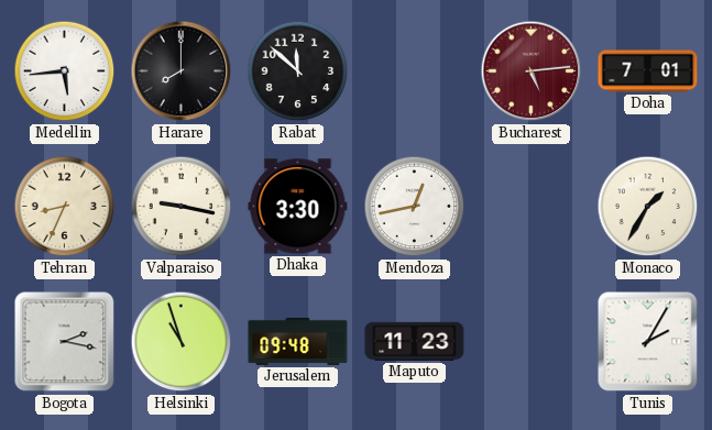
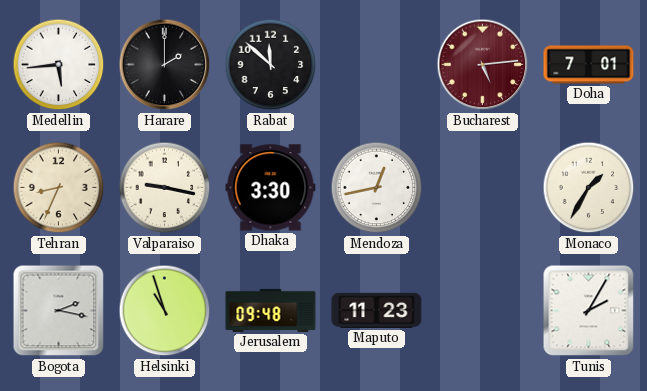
Harare: 8:00 -> 2:00
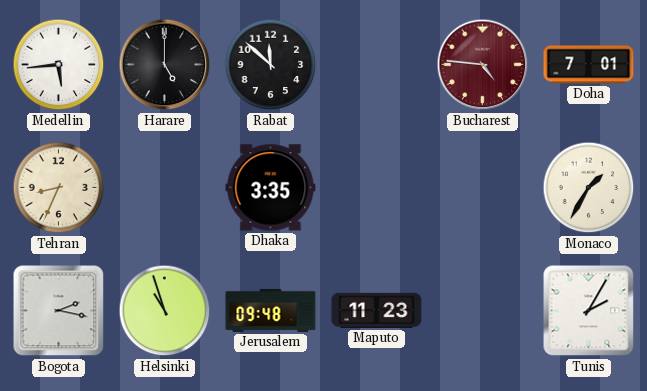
Harare: 2:00 -> 5:00
Bucharest: 5:14 -> 4:46
Valparaiso: 9:17 -> none
Dhaka: 3:30 -> 3:35
Mendoza: 12:43 -> none
